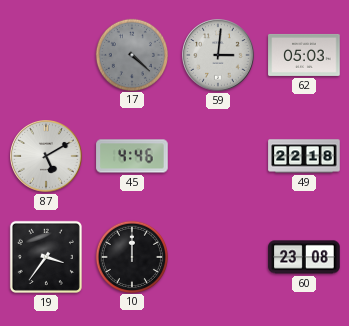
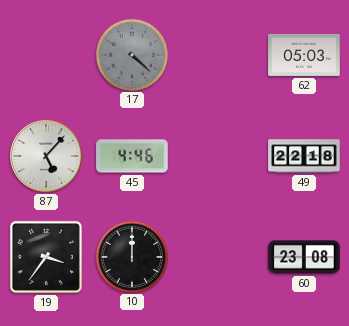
59: 3:01 -> none
87: 5:10 -> 5:07
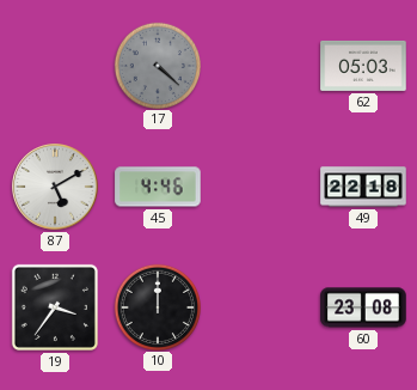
87: 5:07 -> 5:10
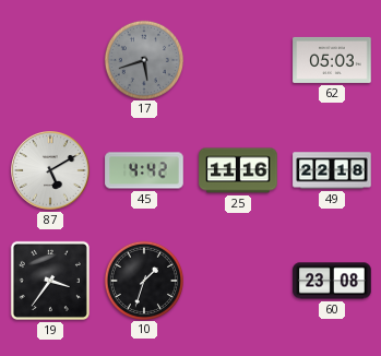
17: 4:22 -> 5:42
45: 4:46 -> 4:42
25: none -> 11:16
10: 12:00 -> 1:33
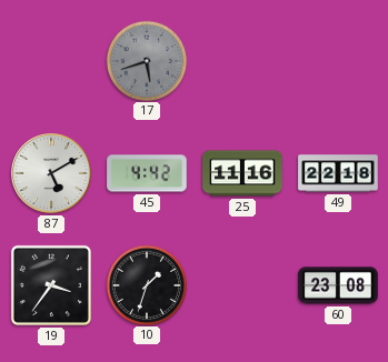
62: 05:03 -> none
